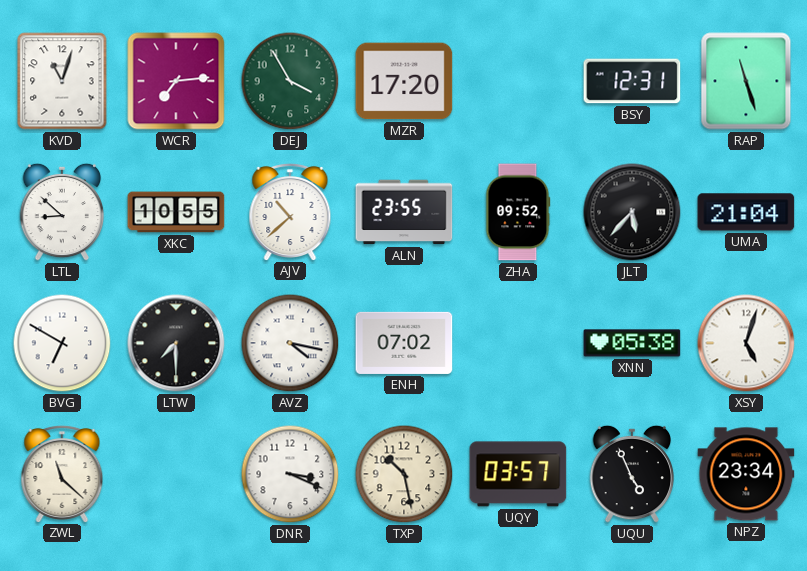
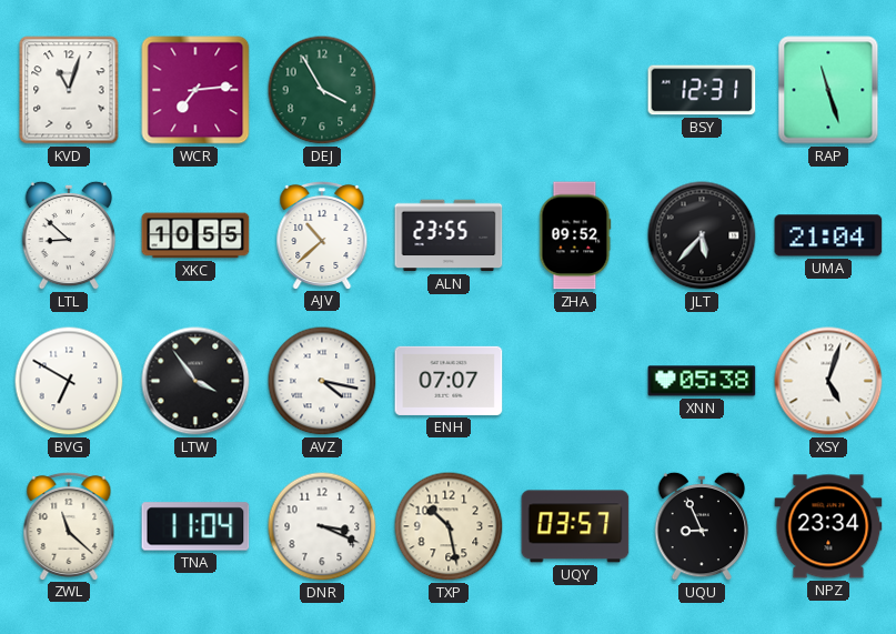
MZR: 17:20 -> none
LTW: 7:30 -> 3:54
ENH: 07:02 -> 07:07
TNA: none -> 11:04
UQU: 4:56 -> 8:56
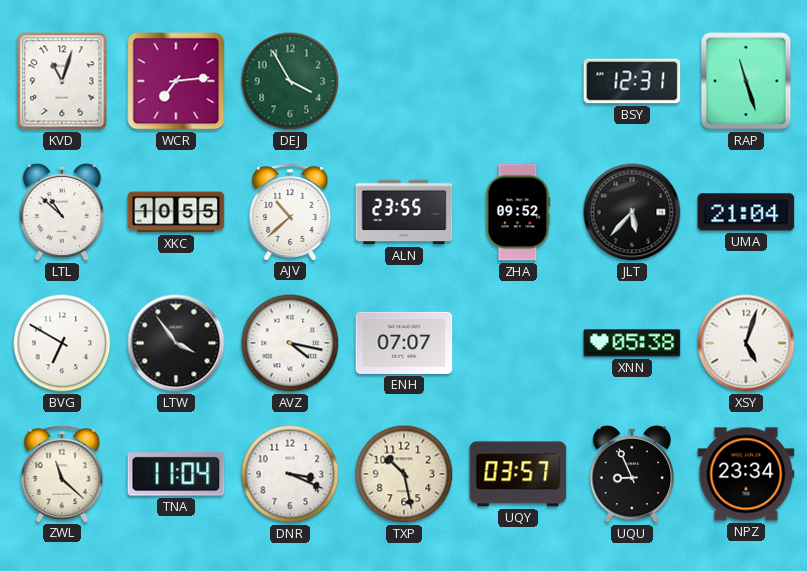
LTL: 8:52 -> 10:52
